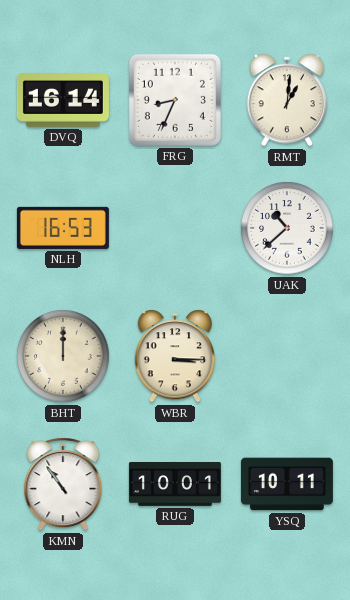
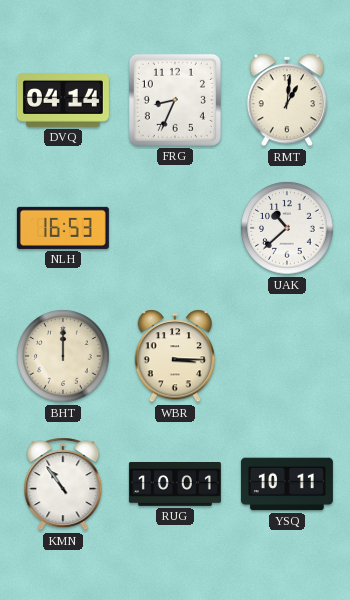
DVQ: 16:14 -> 04:14
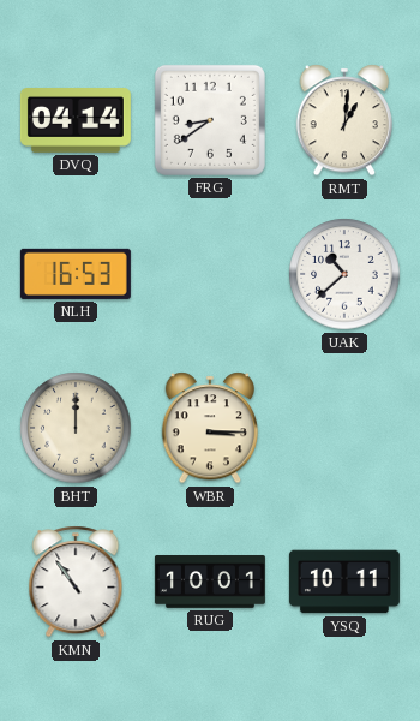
FRG: 8:34 -> 8:39
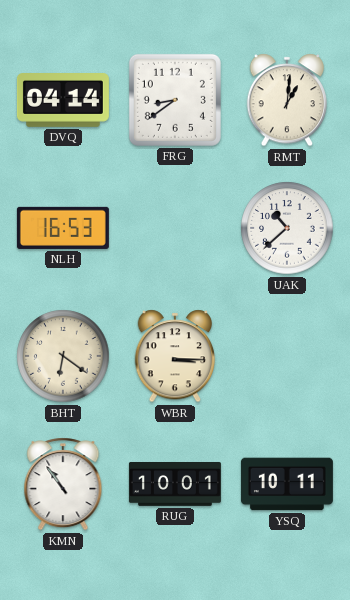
BHT: 12:00 -> 6:21
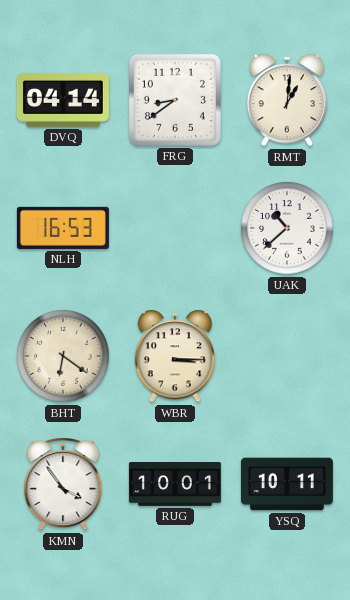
KMN: 10:54 -> 3:54
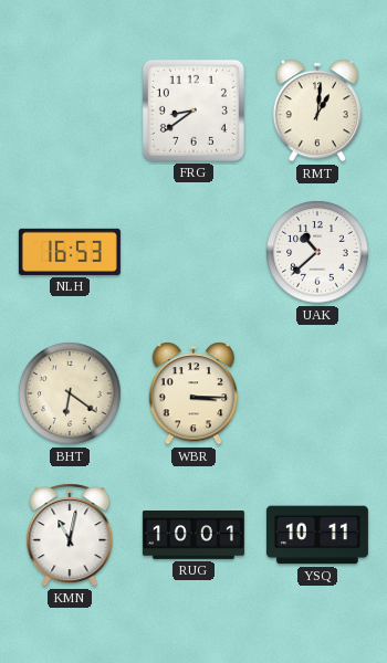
DVQ: 04:14 -> none
KMN: 3:54 -> 11:02
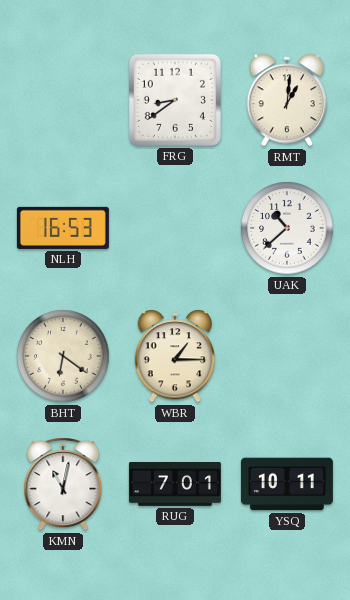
WBR: 3:15 -> 1:15
RUG: 10:01 -> 7:01
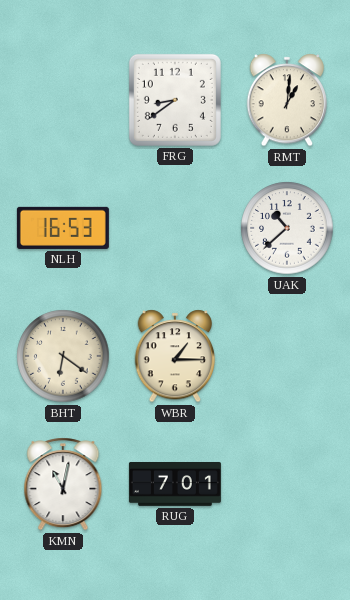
YSQ: 10:11 -> none
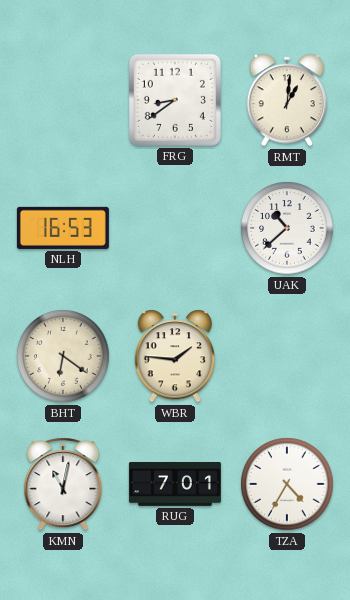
WBR: 1:15 -> 1:46
TZA: none -> 4:35
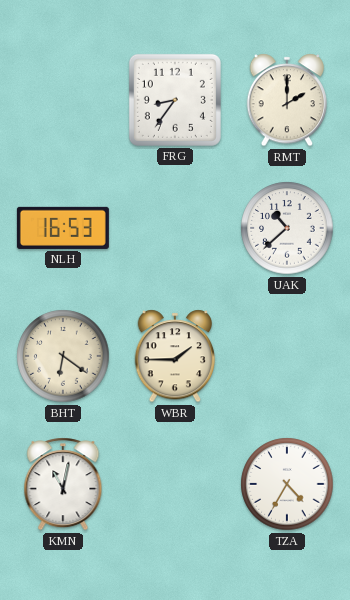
FRG: 8:39 -> 8:36
RMT: 1:01 -> 2:00
WBR: 1:46 -> 1:45
RUG: 7:01 -> none
